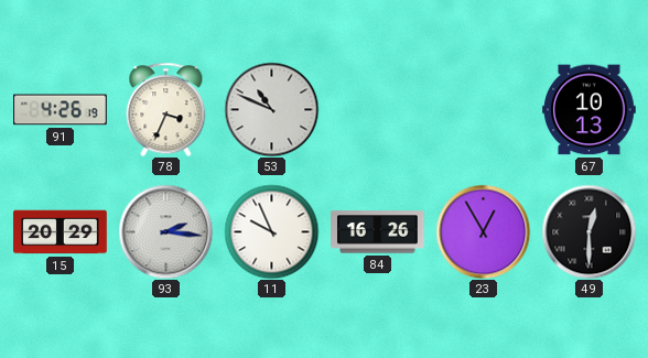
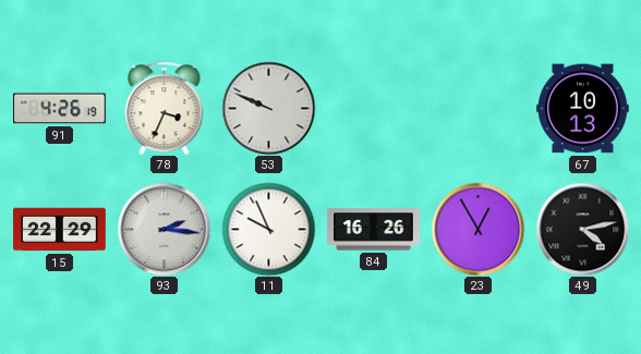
53: 10:49 -> 9:49
15: 20:29 -> 22:29
49: 12:30 -> 4:13
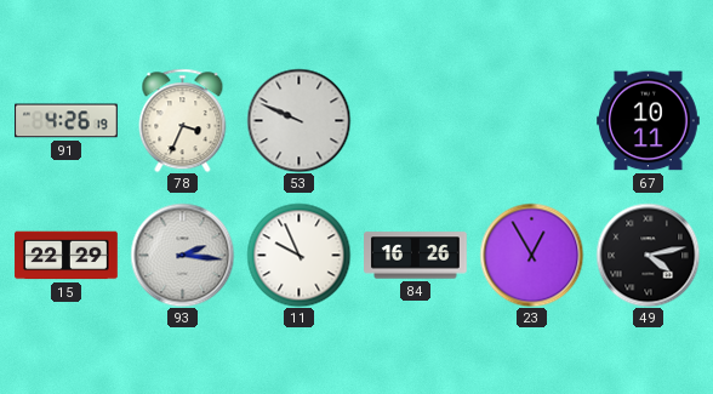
67: 10:13 -> 10:11
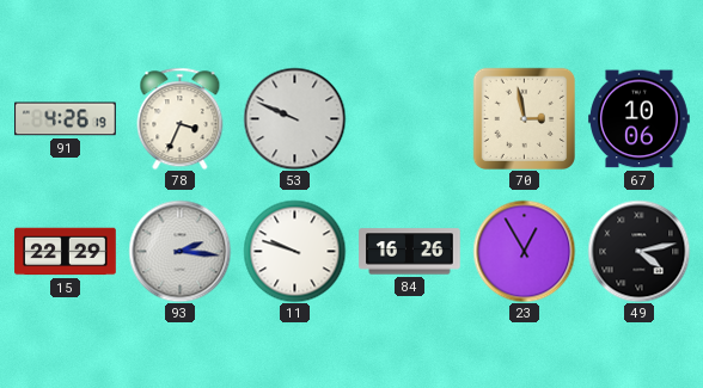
70: none -> 2:58
67: 10:11 -> 10:06
11: 9:56 -> 9:48
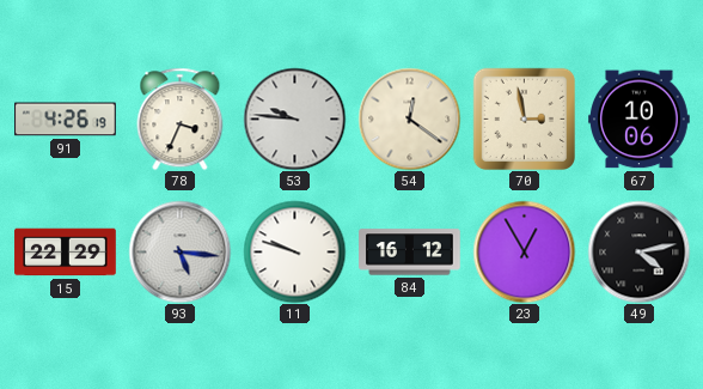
53: 9:49 -> 9:46
54: none -> 12:21
93: 2:16 -> 5:16
84: 16:26 -> 16:12
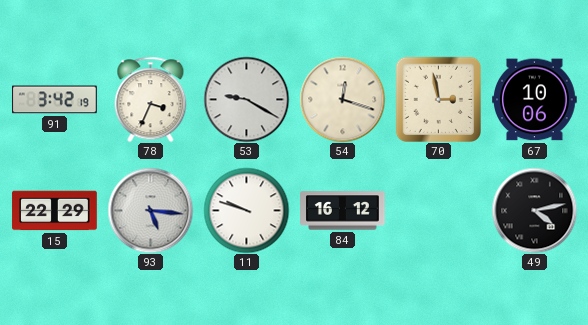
91: 4:26 -> 3:42
53: 9:46 -> 9:20
54: 12:21 -> 12:18
23: 12:55 -> none
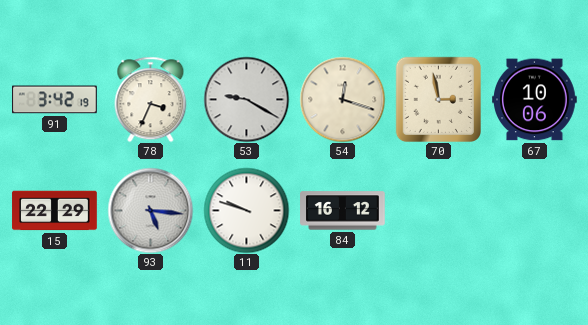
49: 4:13 -> none
